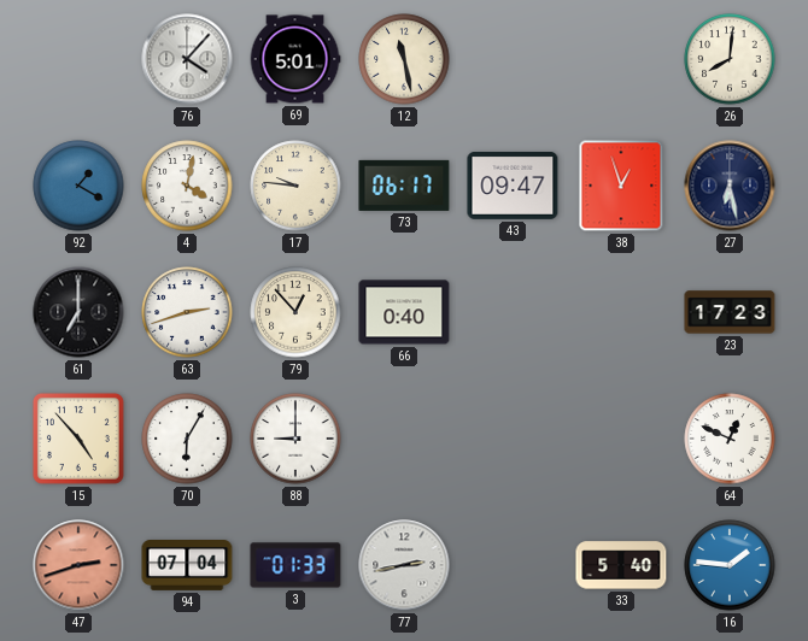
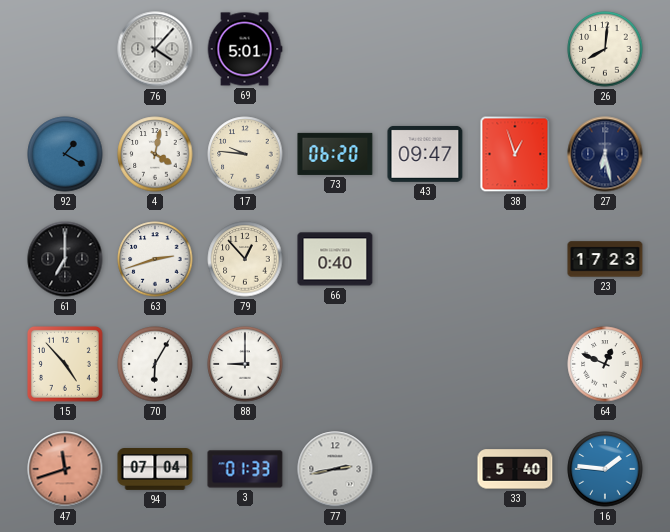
12: 11:28 -> none
73: 06:17 -> 06:20
47: 2:42 -> 11:42
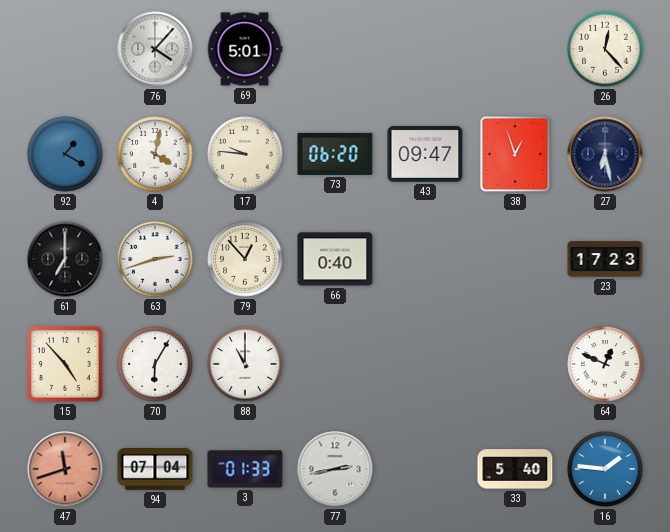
26: 8:01 -> 12:23
88: 9:00 -> 11:00
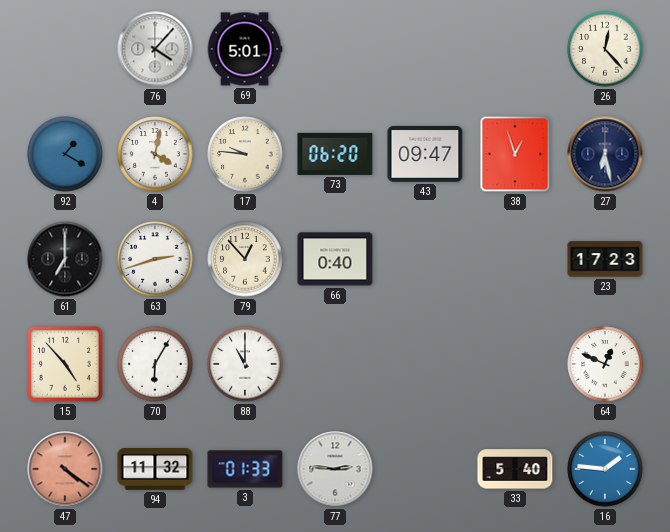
47: 11:42 -> 4:21
94: 07:04 -> 11:32
77: 2:43 -> 2:46
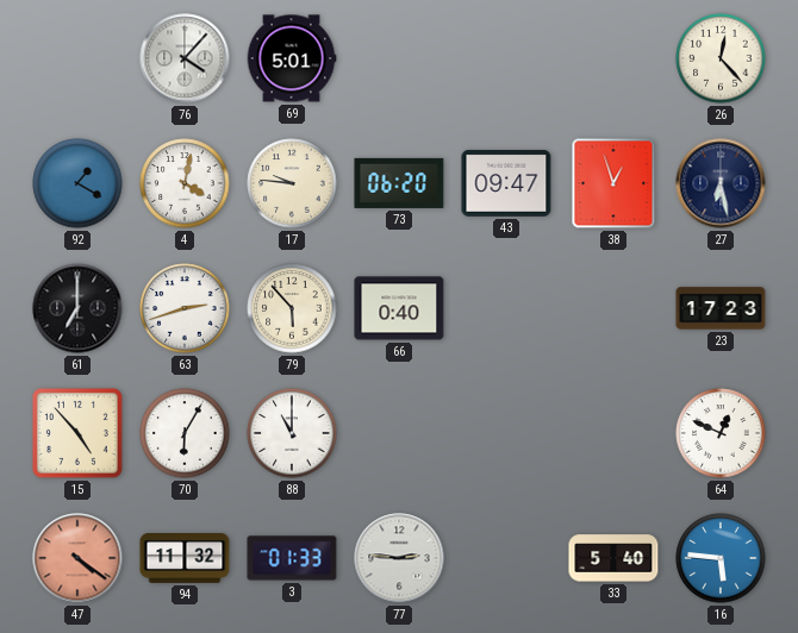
79: 12:53 -> 5:53
16: 1:46 -> 5:46
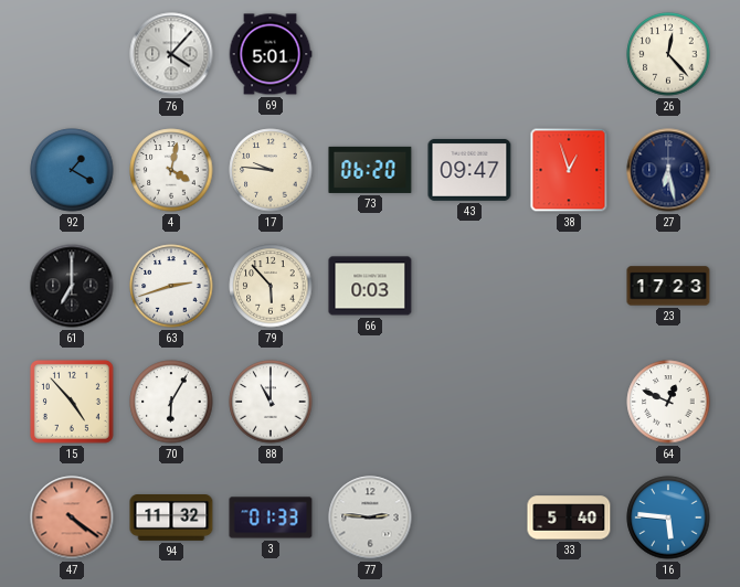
66: 0:40 -> 0:03
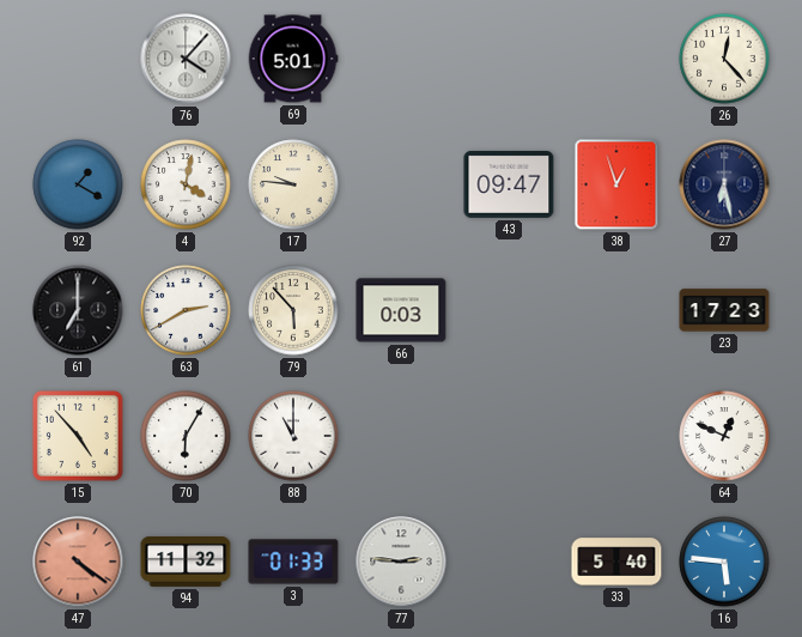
73: 06:20 -> none
63: 2:42 -> 2:40
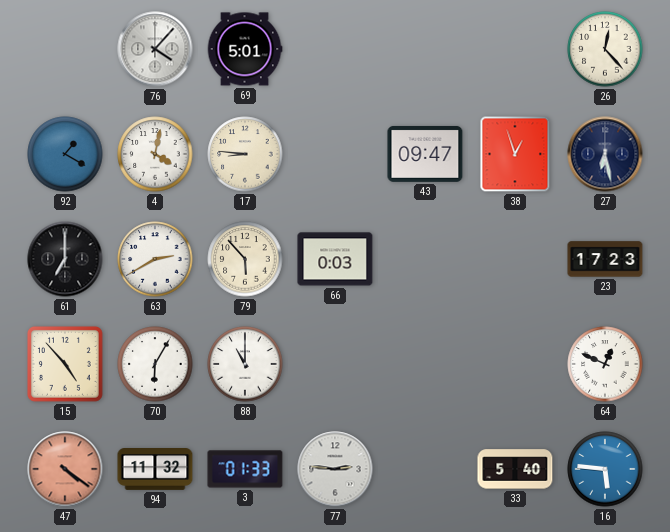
17: 9:46 -> 8:46
